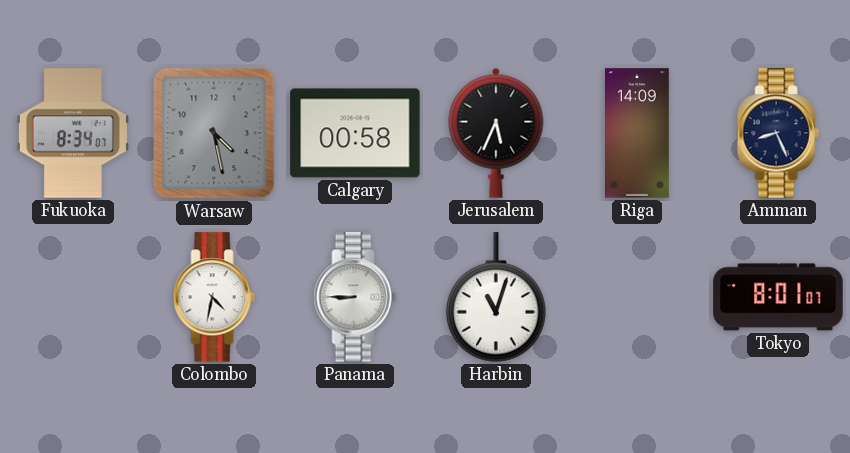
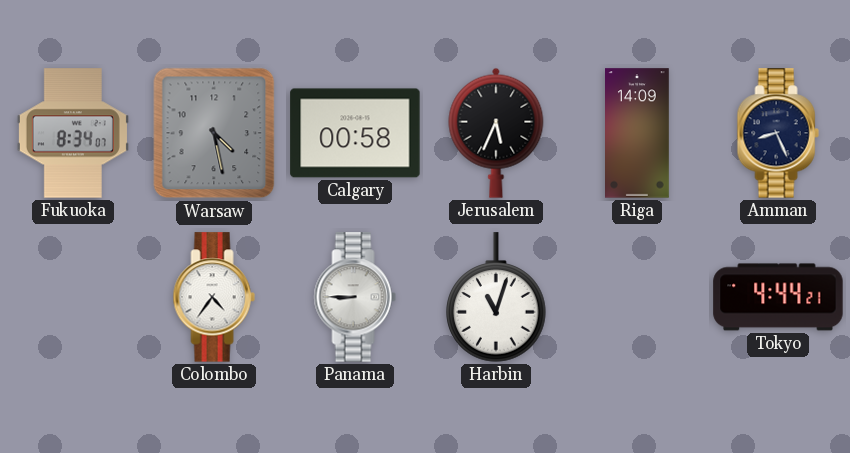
Colombo: 4:32 -> 4:36
Tokyo: 8:01 -> 4:44
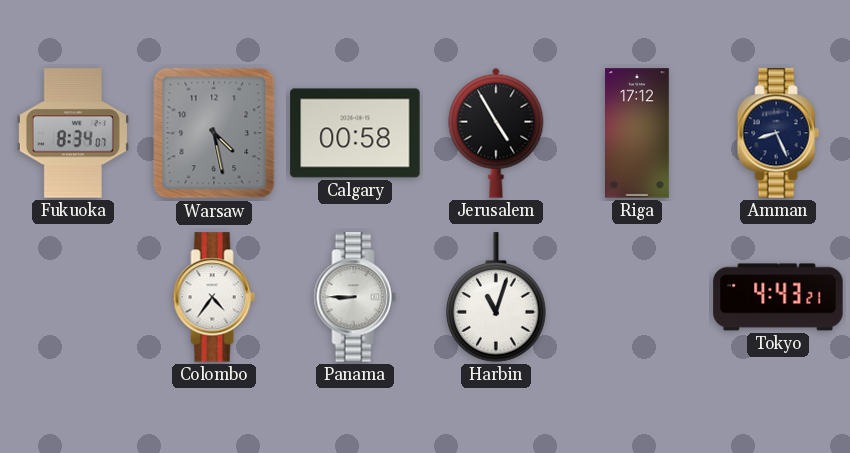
Jerusalem: 5:34 -> 4:55
Riga: 14:09 -> 17:12
Tokyo: 4:44 -> 4:43
